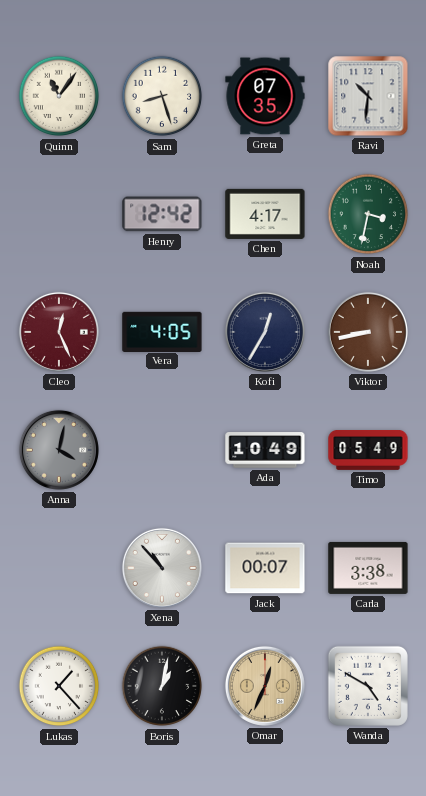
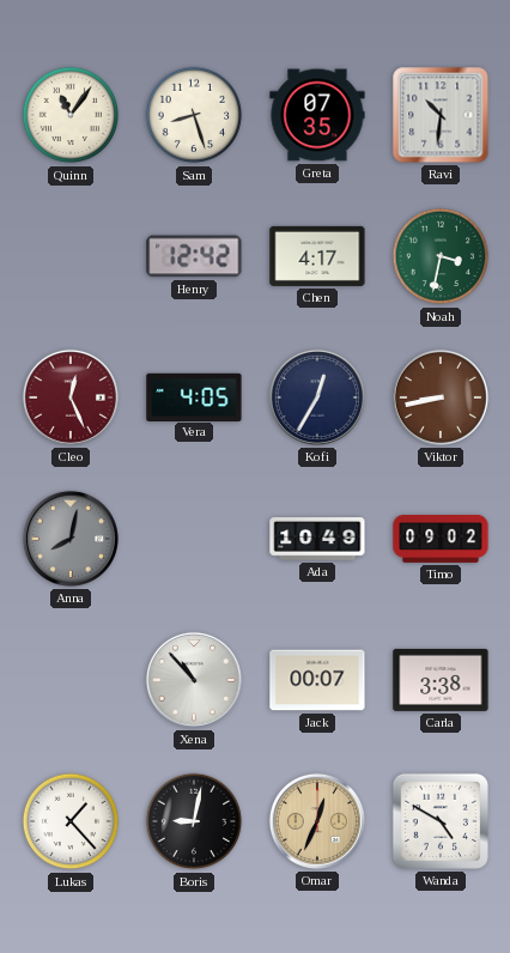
Anna: 4:02 -> 8:02
Timo: 05:49 -> 09:02
Boris: 1:02 -> 9:02
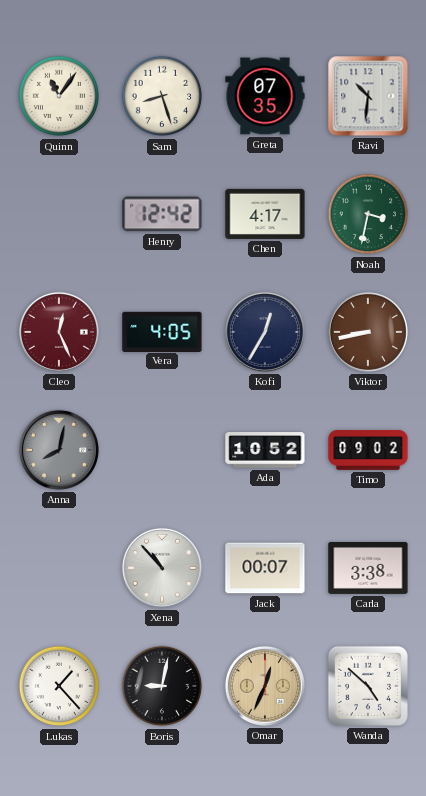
Ada: 10:49 -> 10:52
Wanda: 4:50 -> 4:52
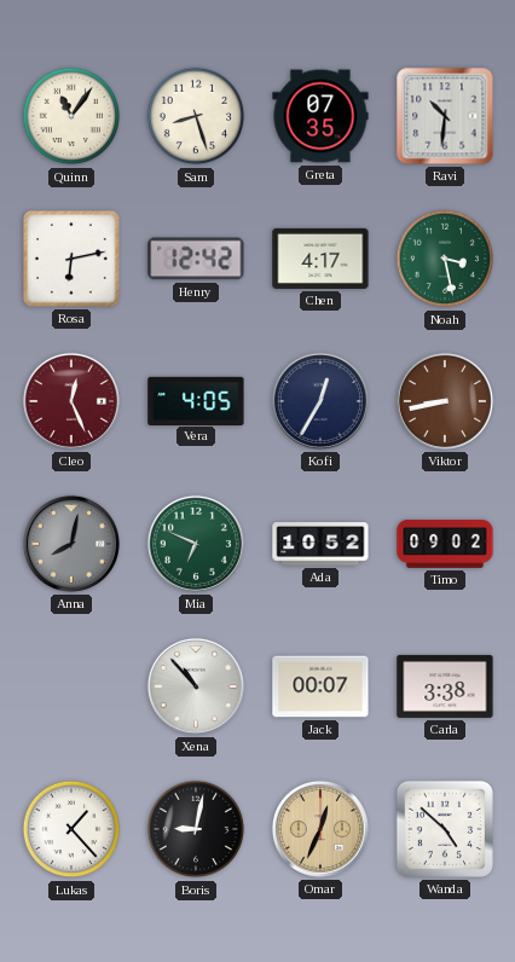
Rosa: none -> 6:13
Noah: 3:32 -> 3:28
Mia: none -> 6:49
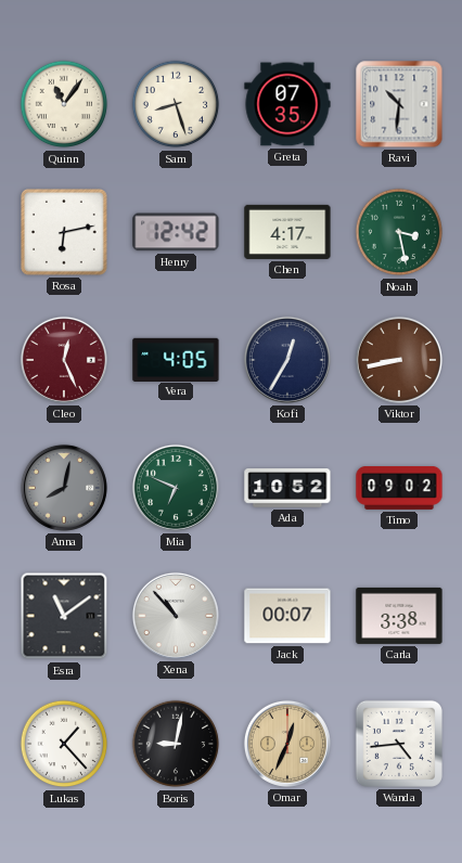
Esra: none -> 11:09
Wanda: 4:52 -> 4:44
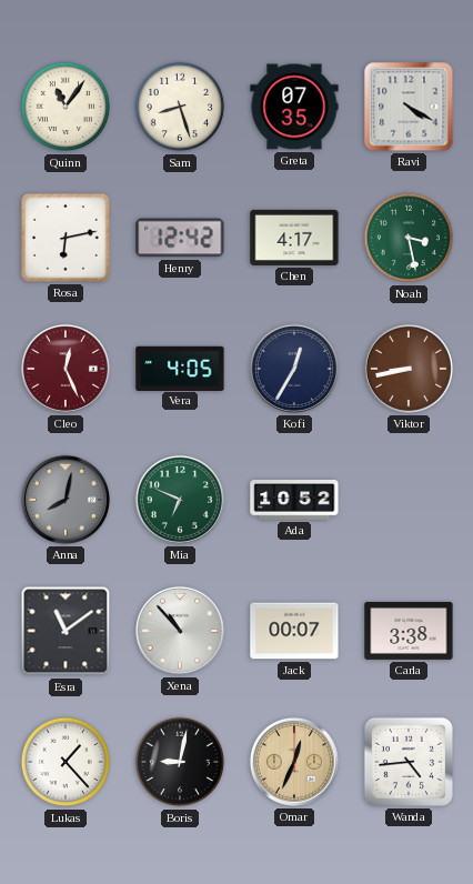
Ravi: 10:31 -> 4:20
Timo: 09:02 -> none
